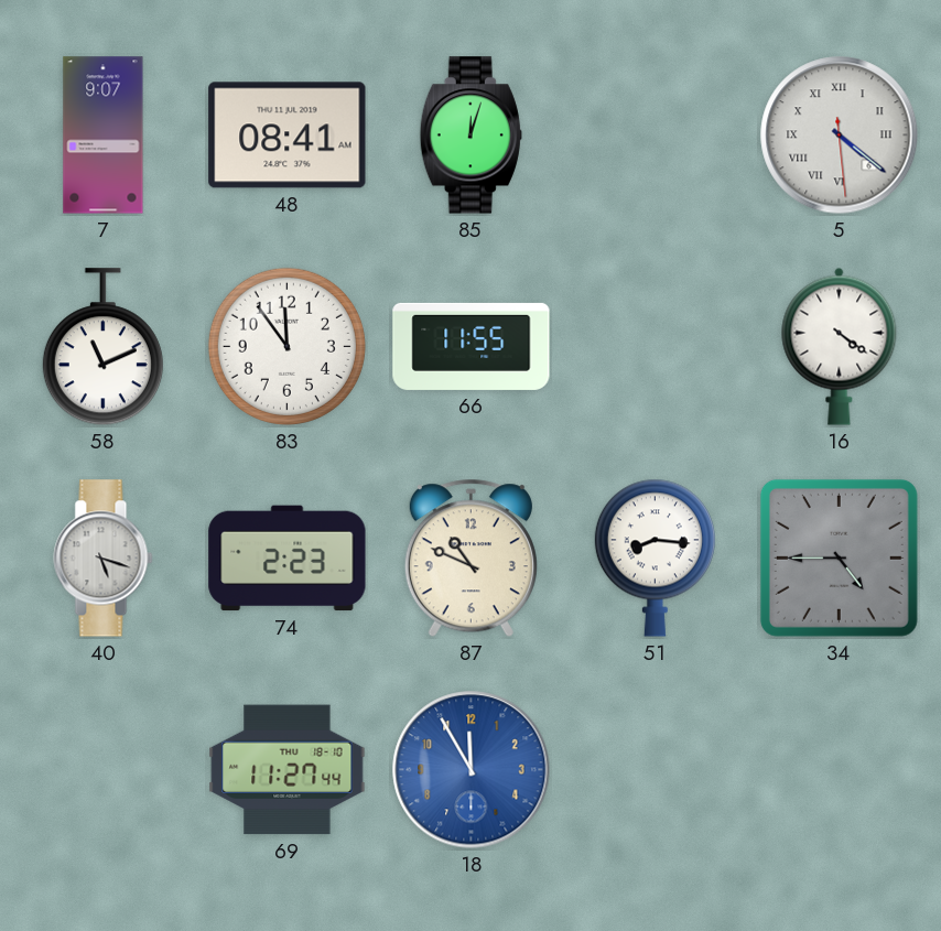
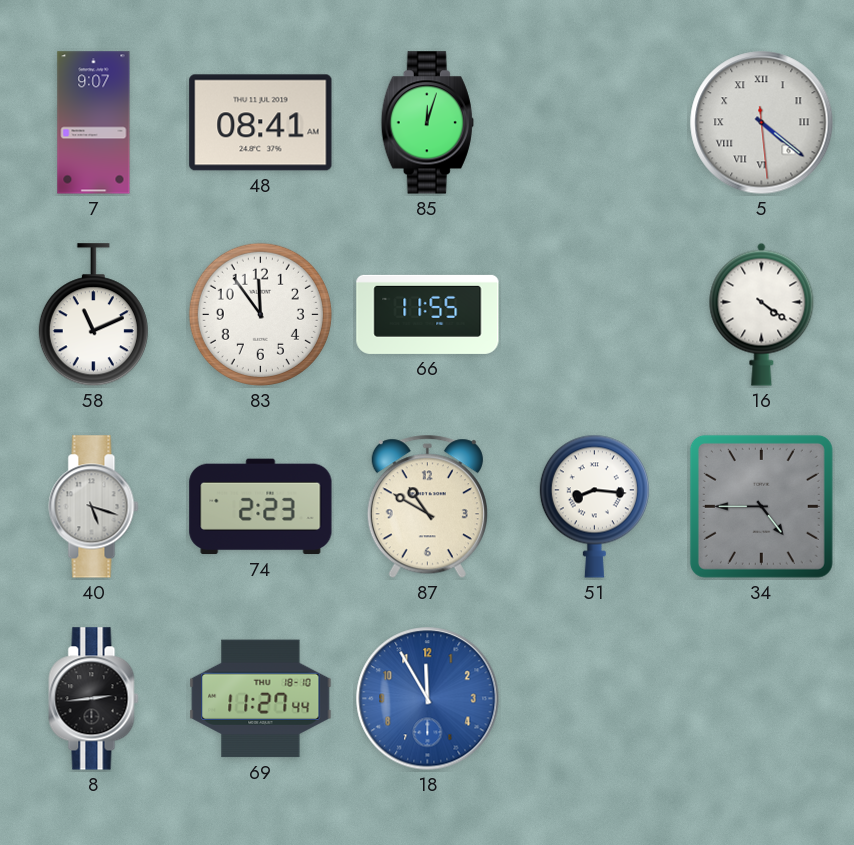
87: 10:49 -> 10:50
8: none -> 2:44
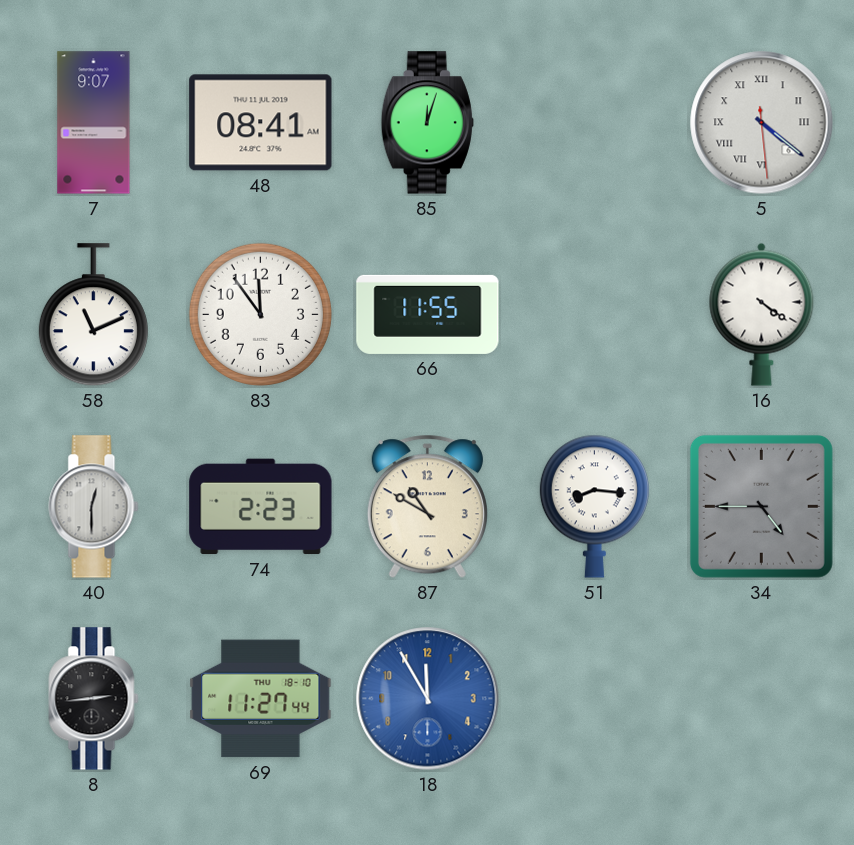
40: 5:18 -> 12:30
